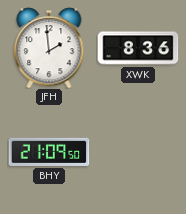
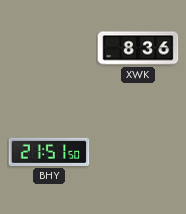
JFH: 1:59 -> none
BHY: 21:09 -> 21:51
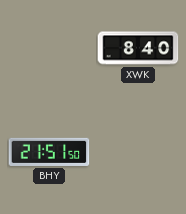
XWK: 8:36 -> 8:40
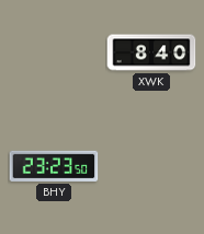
BHY: 21:51 -> 23:23
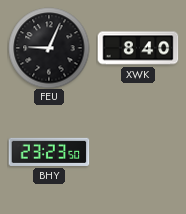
FEU: none -> 9:04
